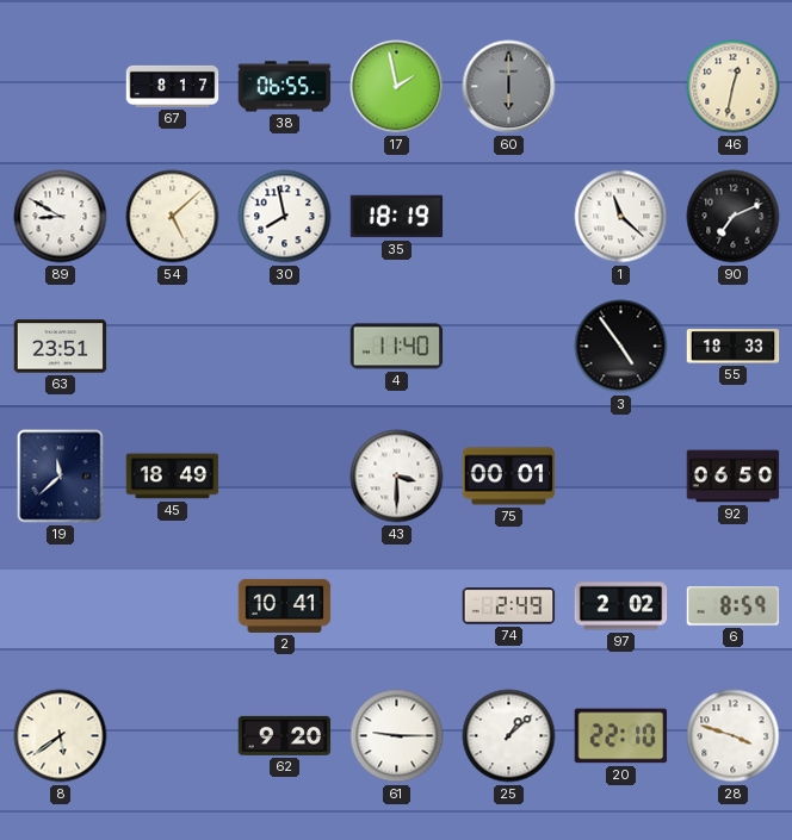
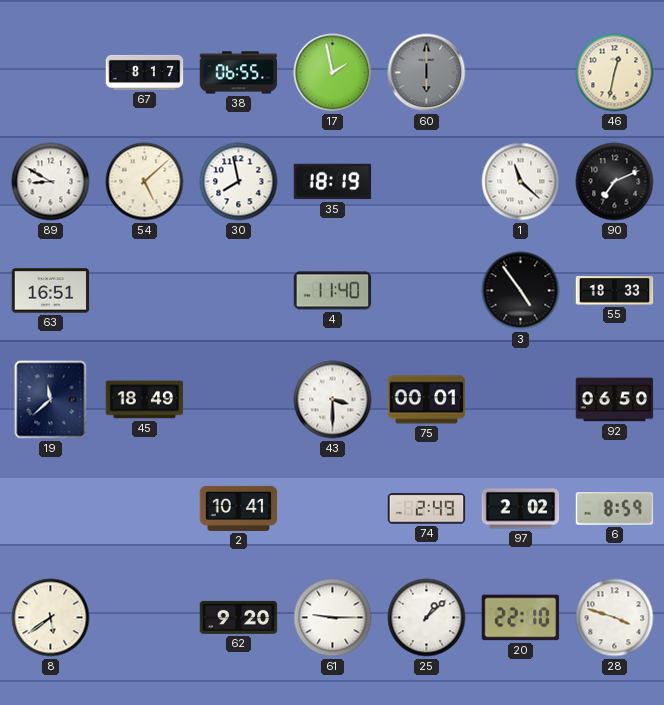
63: 23:51 -> 16:51
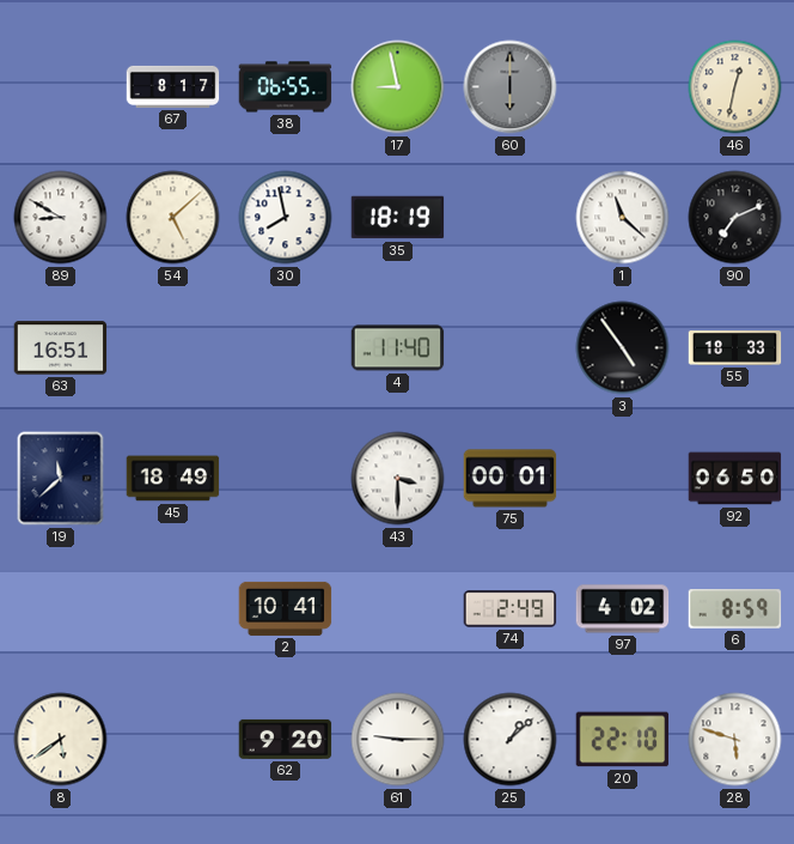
17: 1:58 -> 8:58
97: 2:02 -> 4:02
28: 3:48 -> 5:48
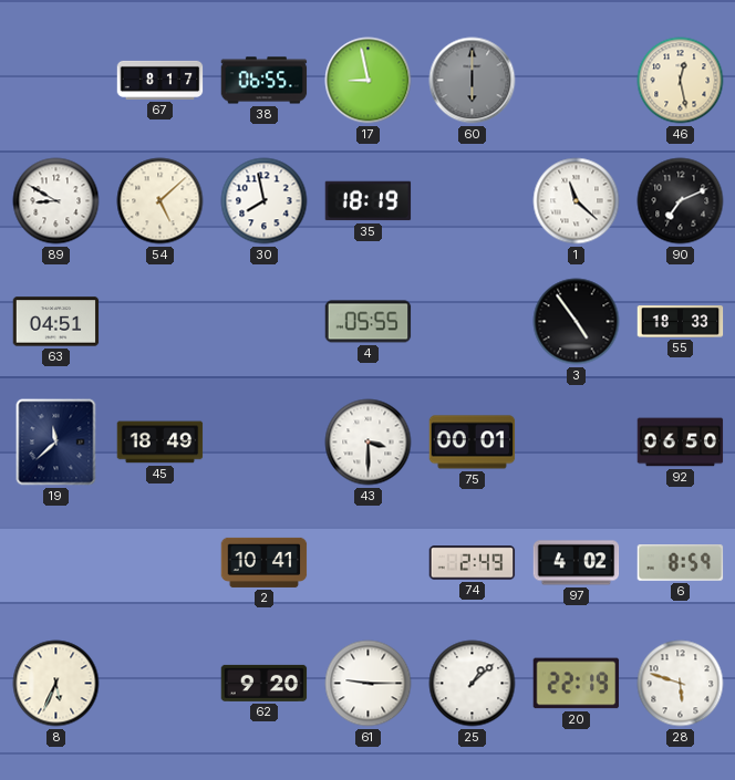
46: 12:32 -> 12:28
63: 16:51 -> 04:51
4: 11:40 -> 05:55
8: 5:39 -> 5:34
20: 22:10 -> 22:19
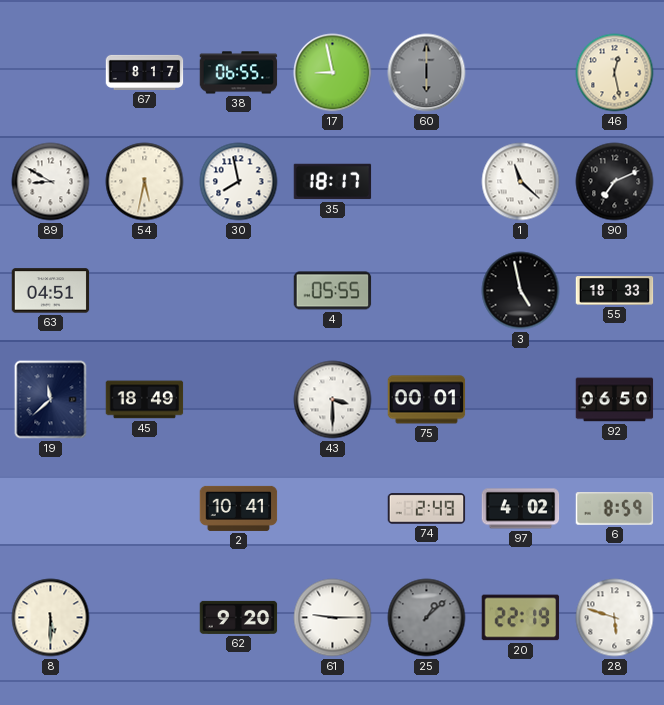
54: 5:08 -> 5:32
35: 18:19 -> 18:17
3: 4:54 -> 4:58
8: 5:34 -> 5:30
25 dial: white -> grey
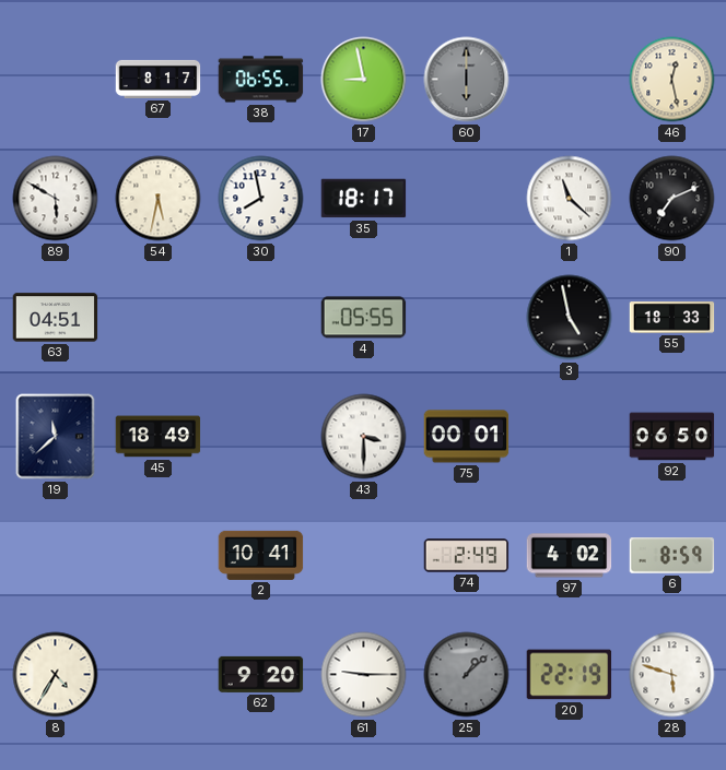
89: 8:50 -> 5:50
8: 5:30 -> 4:35
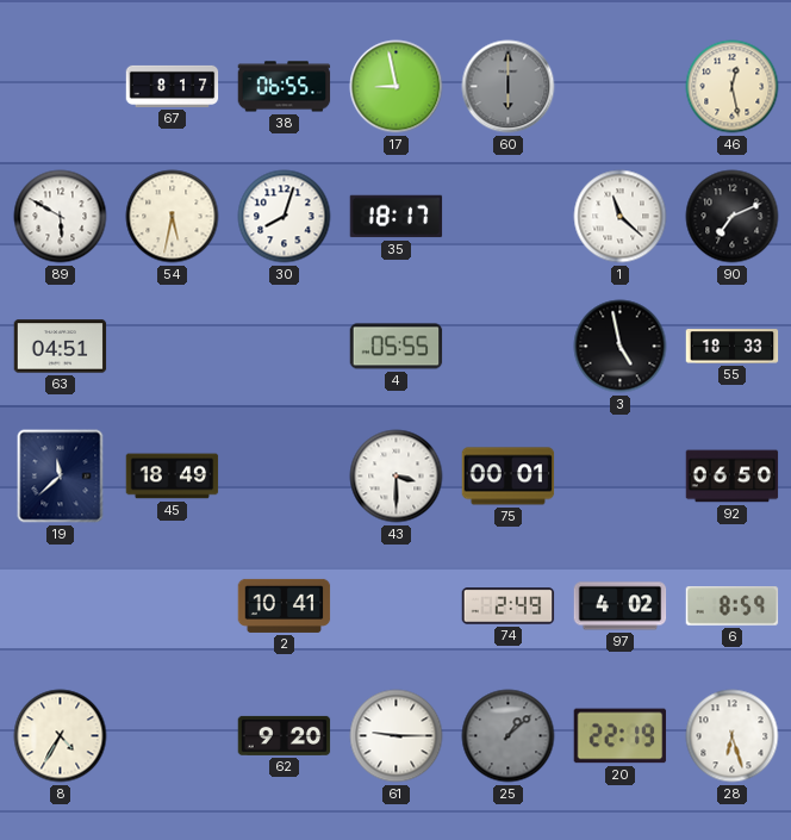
30: 7:58 -> 8:03
28: 5:48 -> 6:27
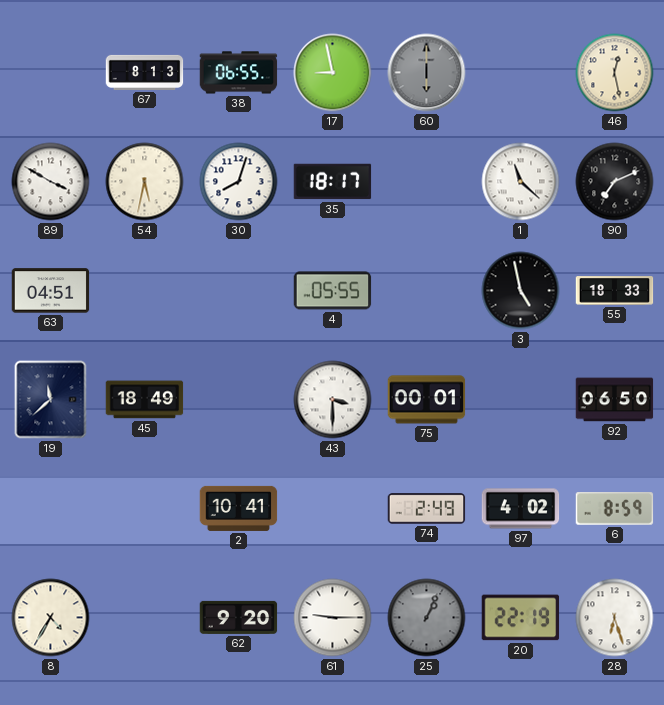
67: 8:17 -> 8:13
89: 5:50 -> 3:50
25: 1:08 -> 1:04
